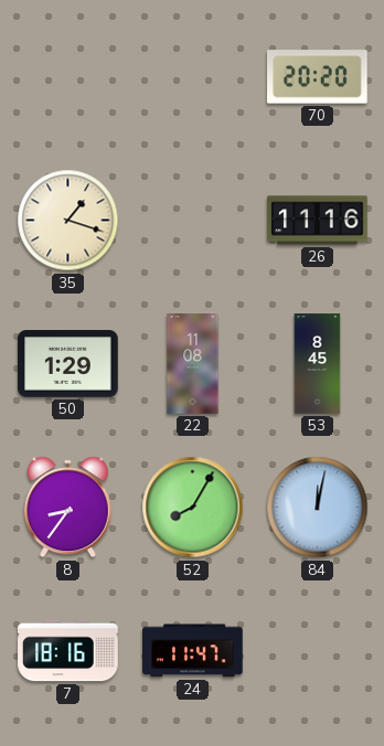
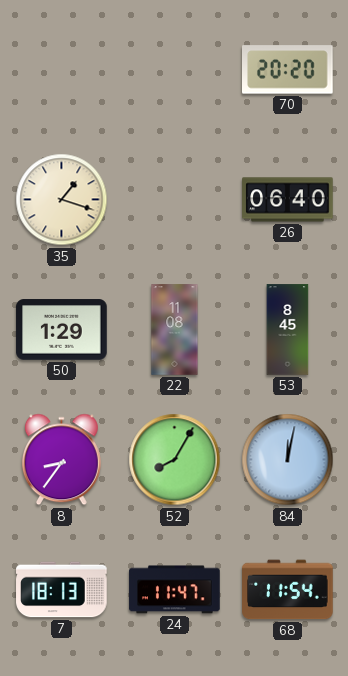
26: 11:16 -> 06:40
7: 18:16 -> 18:13
68: none -> 11:54
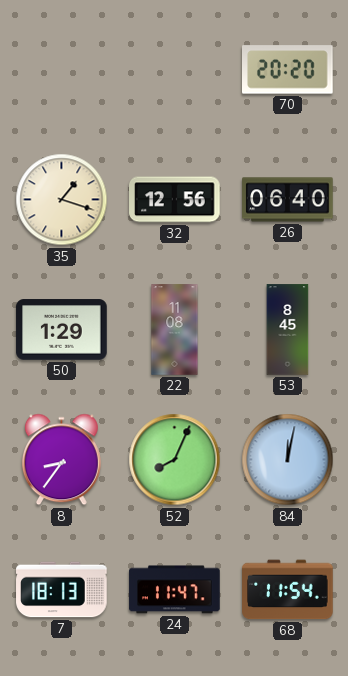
32: none -> 12:56
52: 8:05 -> 8:04
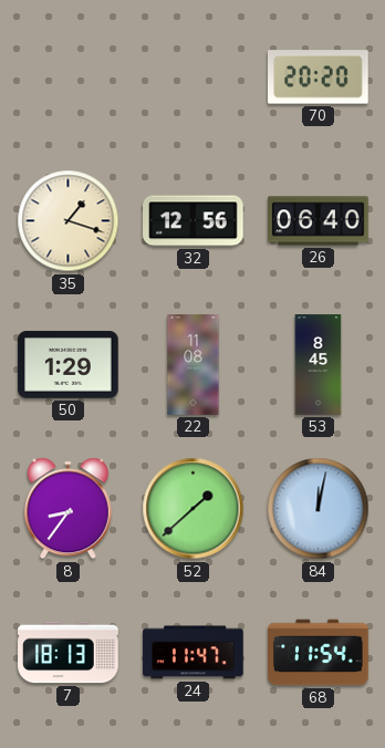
52: 8:04 -> 1:38
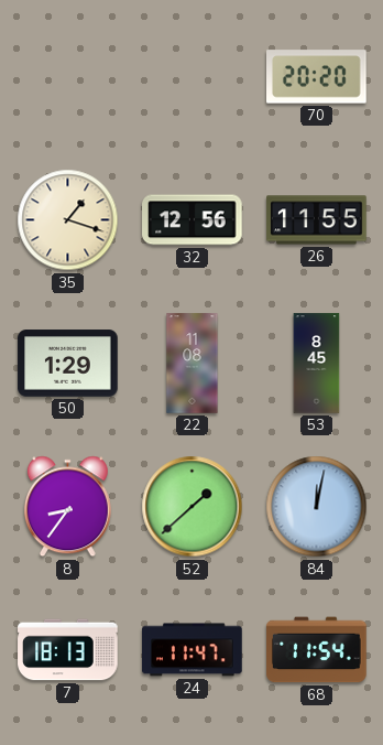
26: 06:40 -> 11:55
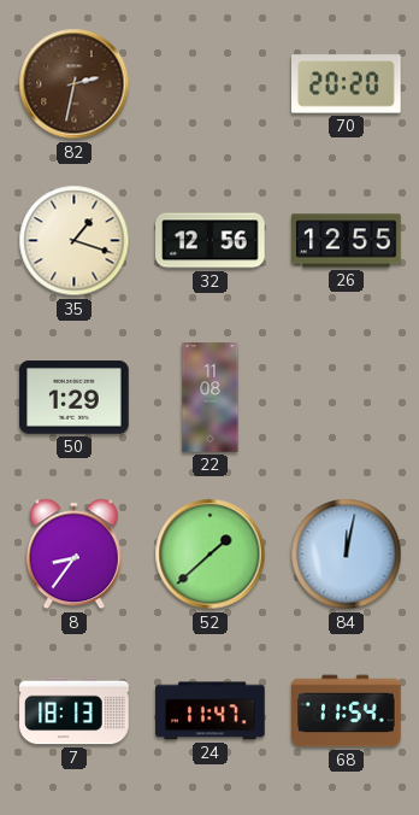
82: none -> 2:32
26: 11:55 -> 12:55
53: 8:45 -> none
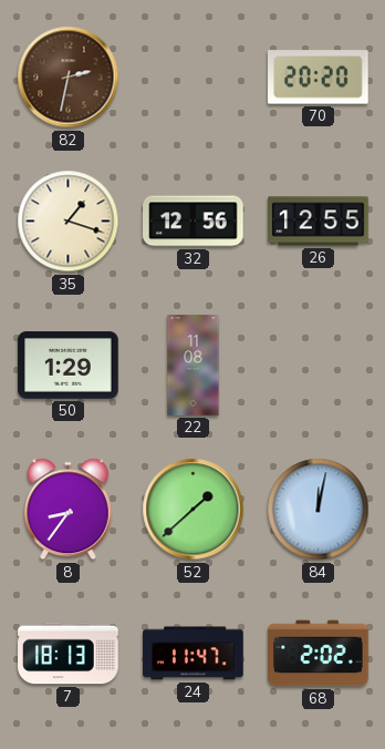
68: 11:54 -> 2:02
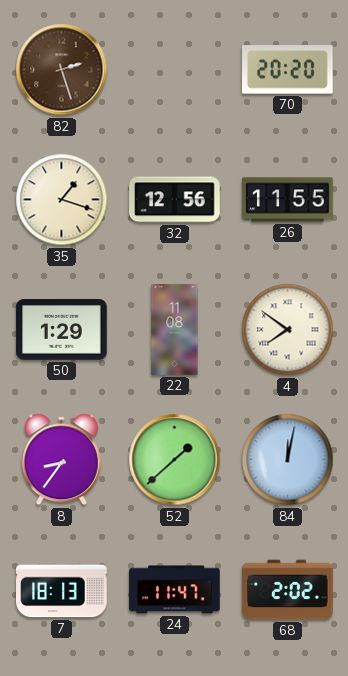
82: 2:32 -> 2:27
26: 12:55 -> 11:55
4: none -> 7:51
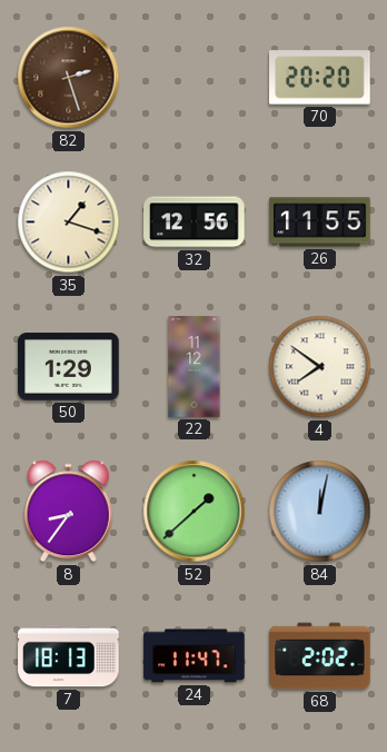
22: 11:08 -> 11:12
